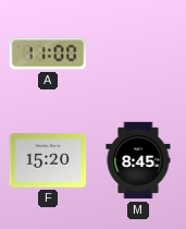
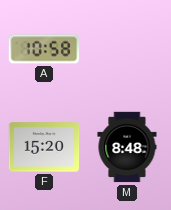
A: 11:00 -> 10:58
M: 8:45 -> 8:48
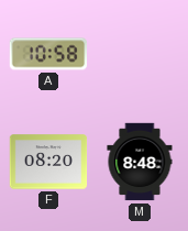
F: 15:20 -> 08:20
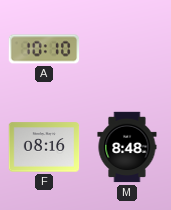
A: 10:58 -> 10:10
F: 08:20 -> 08:16
